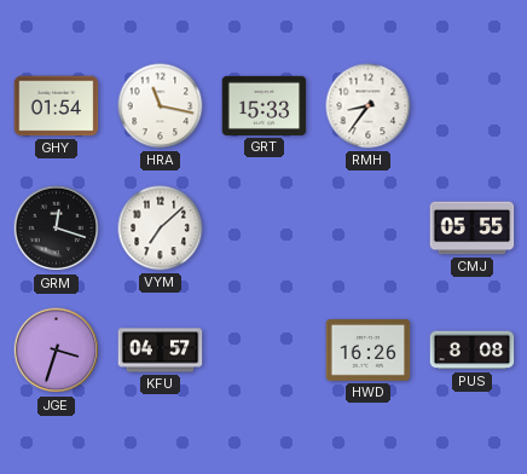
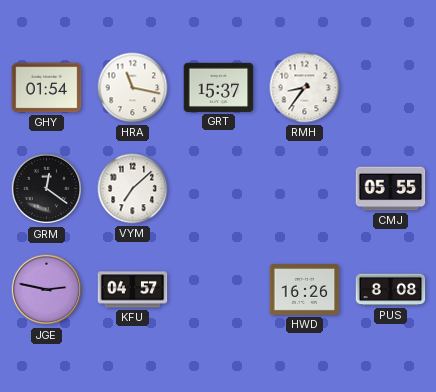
GRT: 15:33 -> 15:37
GRM: 12:18 -> 12:21
JGE: 3:33 -> 2:47
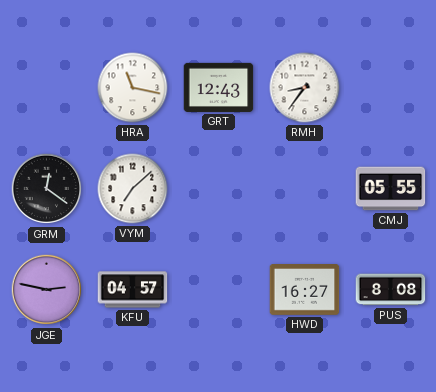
GHY: 01:54 -> none
GRT: 15:37 -> 12:43
HWD: 16:26 -> 16:27
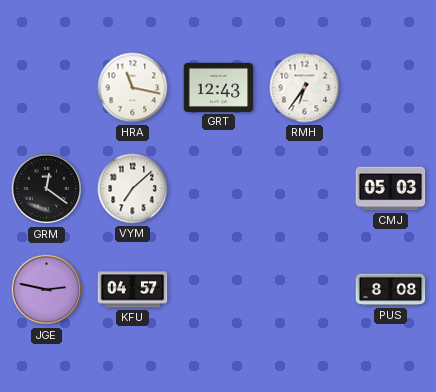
RMH: 8:36 -> 6:36
CMJ: 05:55 -> 05:03
HWD: 16:27 -> none
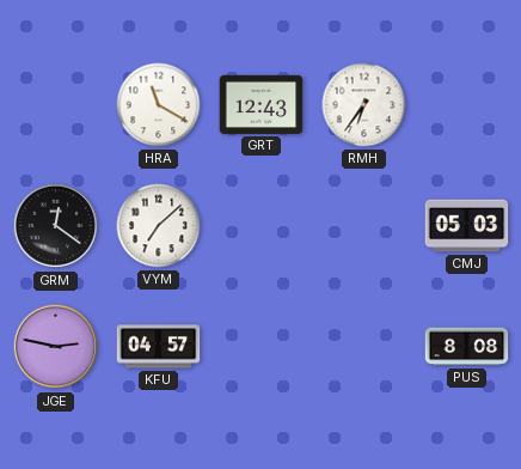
HRA: 11:17 -> 11:20
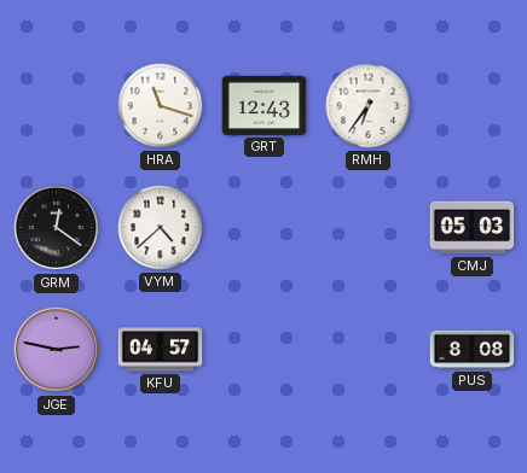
HRA: 11:20 -> 11:18
VYM: 7:08 -> 4:38
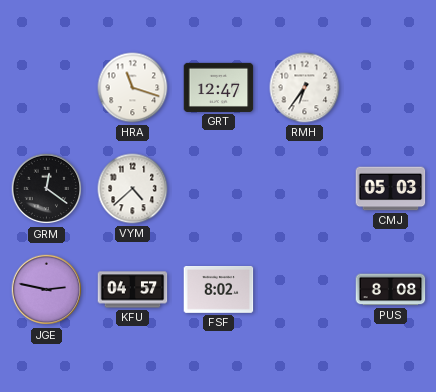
GRT: 12:43 -> 12:47
FSF: none -> 8:02
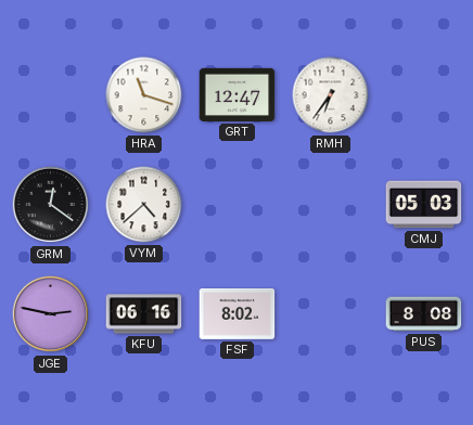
KFU: 04:57 -> 06:16
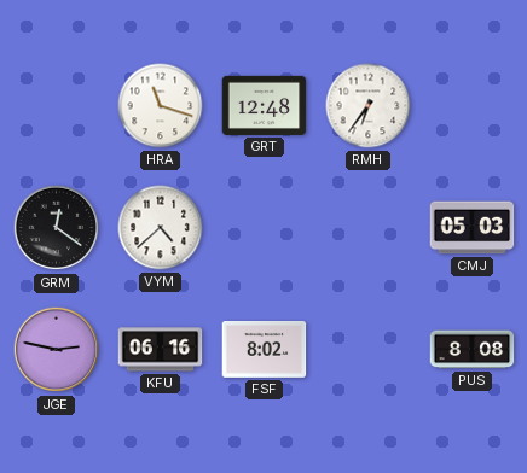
GRT: 12:47 -> 12:48
